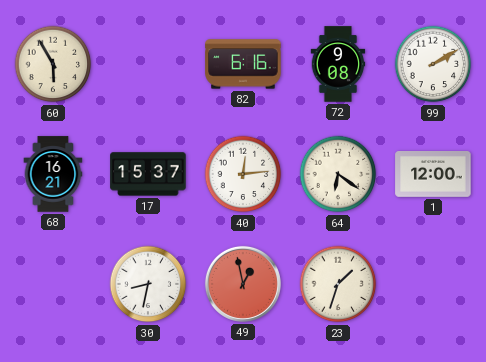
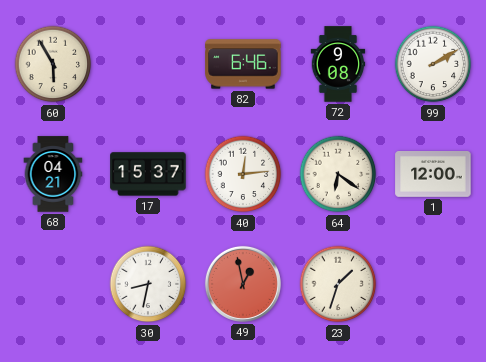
82: 6:16 -> 6:46
68: 16:21 -> 04:21
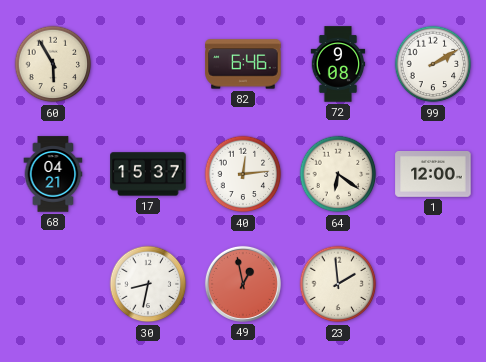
23: 1:33 -> 1:59
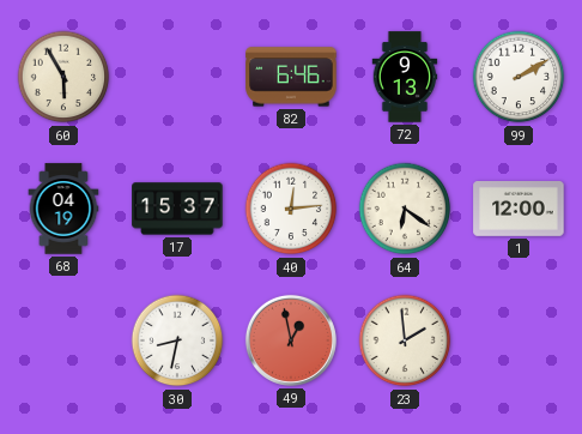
72: 9:08 -> 9:13
68: 04:21 -> 04:19
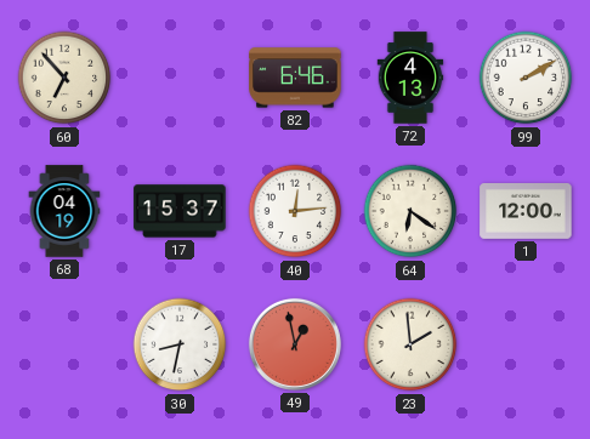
60: 5:55 -> 6:53
72: 9:13 -> 4:13
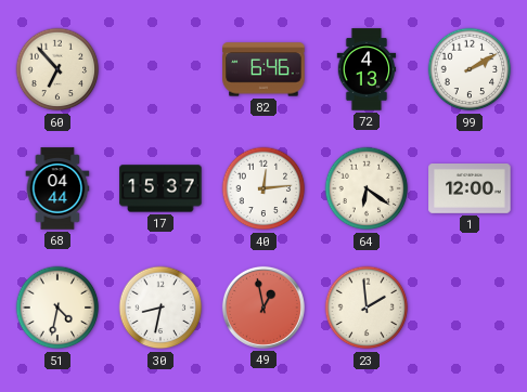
68: 04:19 -> 04:44
51: none -> 4:32
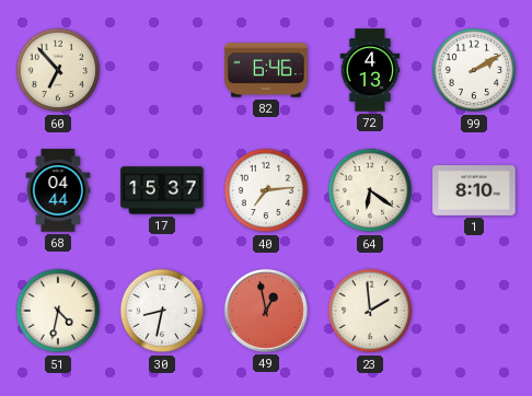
40: 12:14 -> 7:14
1: 12:00 -> 8:10
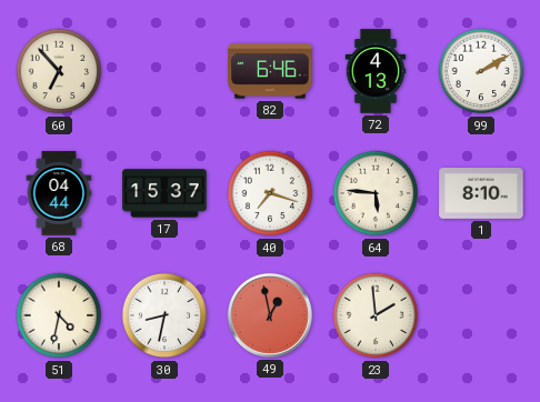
40: 7:14 -> 7:18
64: 6:21 -> 5:46
